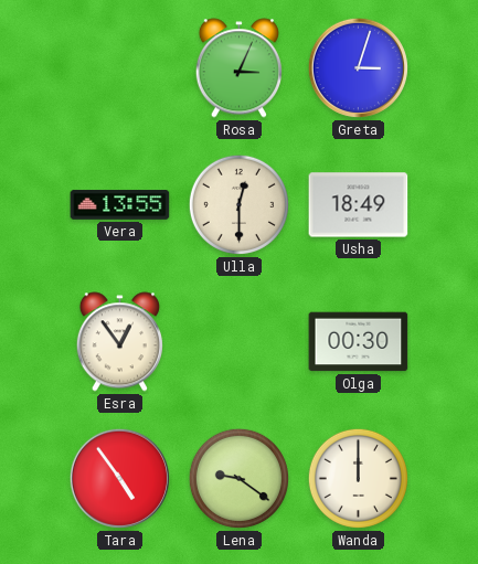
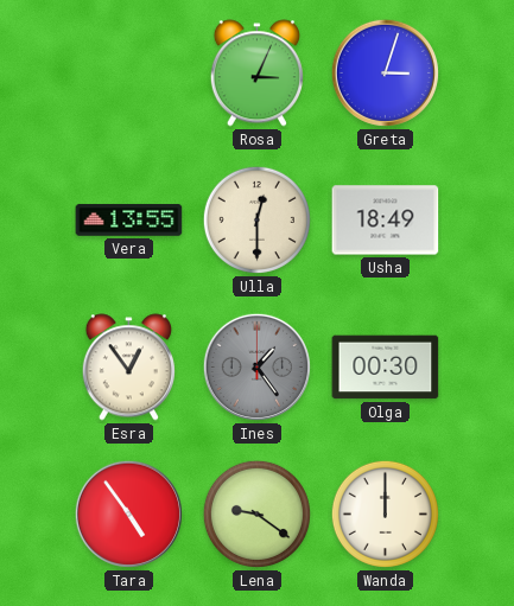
Ines: none -> 1:24
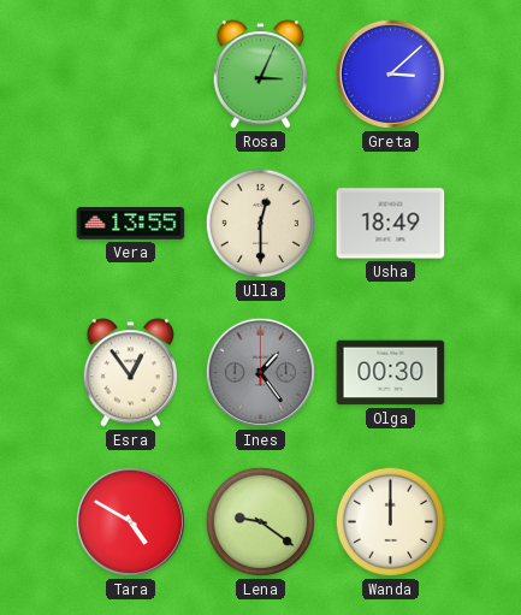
Greta: 3:03 -> 3:08
Tara: 4:54 -> 4:50
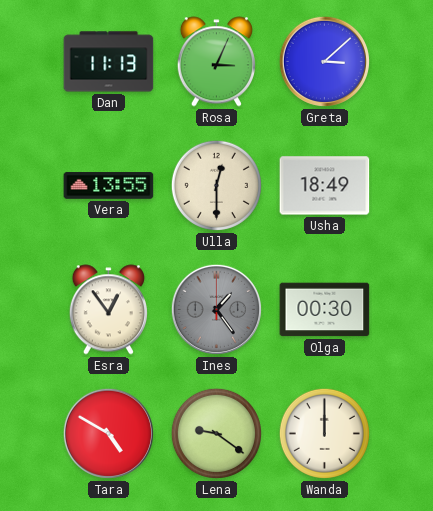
Dan: none -> 11:13
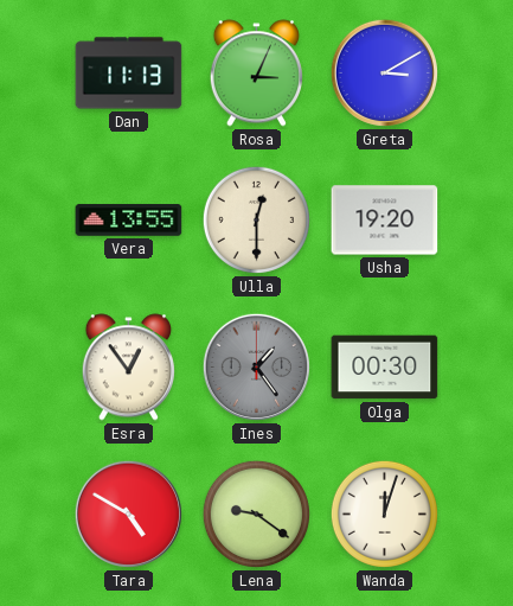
Greta: 3:08 -> 3:10
Usha: 18:49 -> 19:20
Wanda: 12:00 -> 12:03
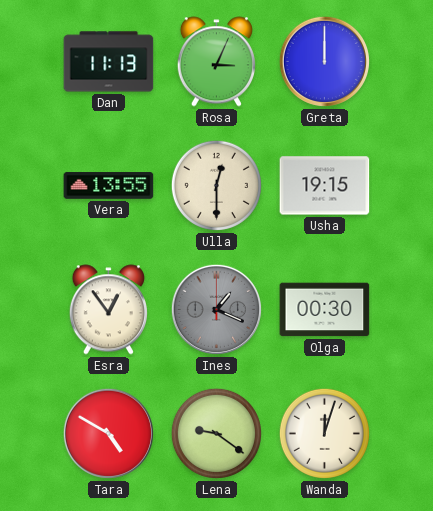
Greta: 3:10 -> 12:00
Usha: 19:20 -> 19:15
Ines: 1:24 -> 1:19
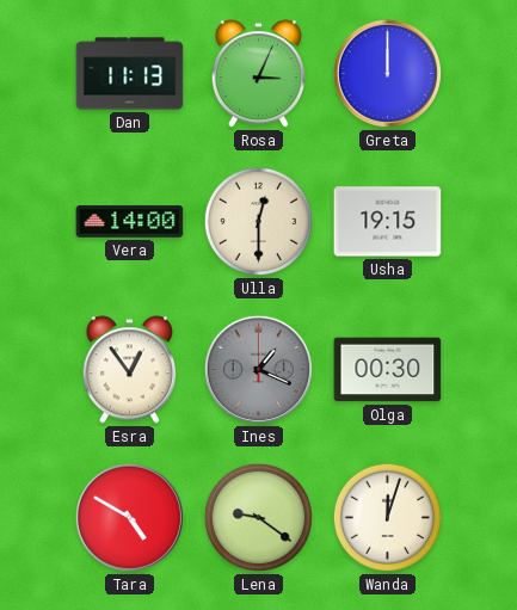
Vera: 13:55 -> 14:00
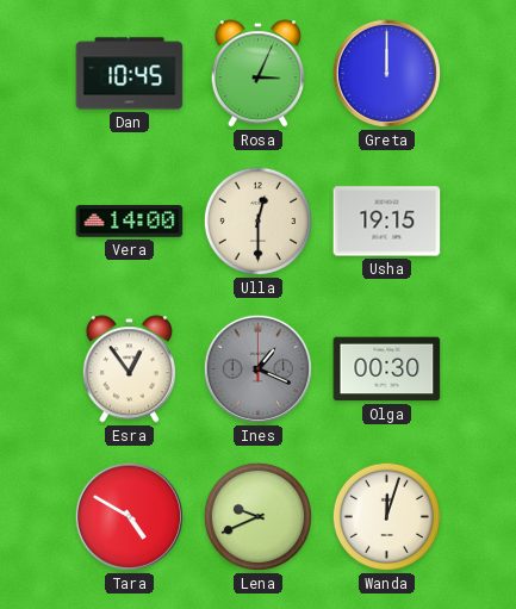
Dan: 11:13 -> 10:45
Lena: 9:21 -> 9:41
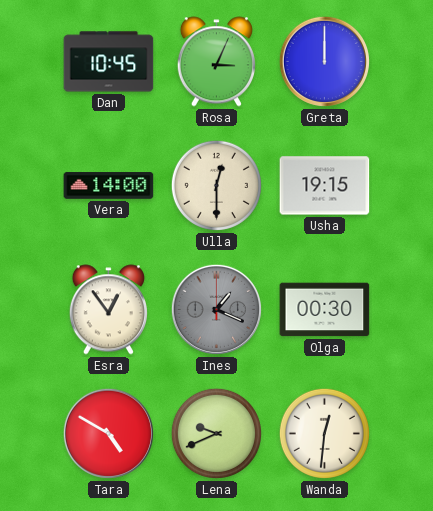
Wanda: 12:03 -> 12:31
